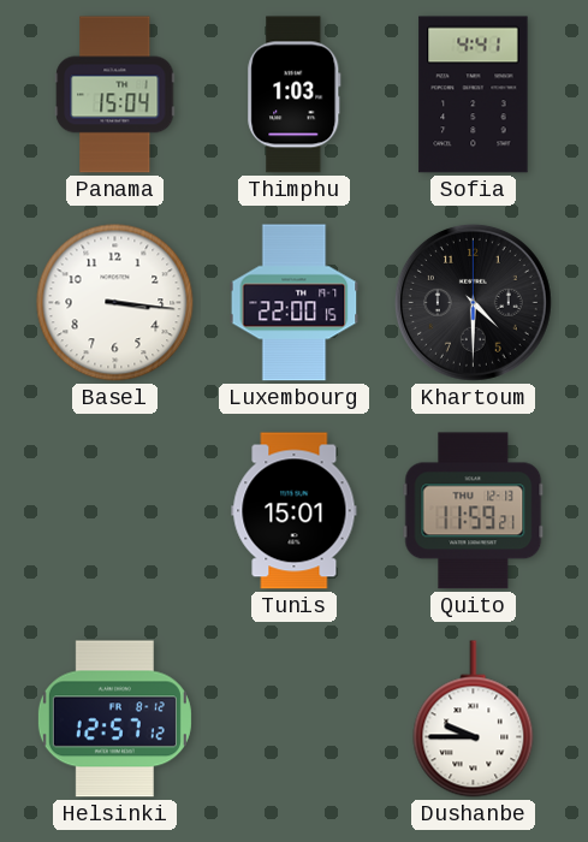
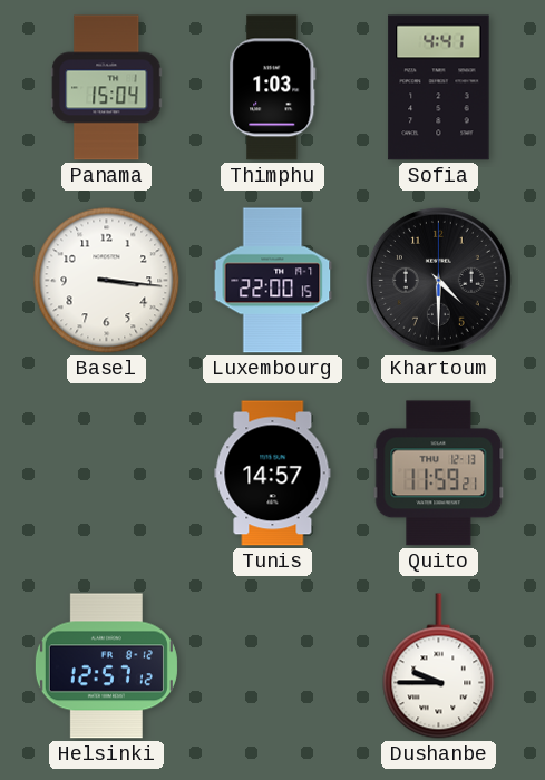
Tunis: 15:01 -> 14:57
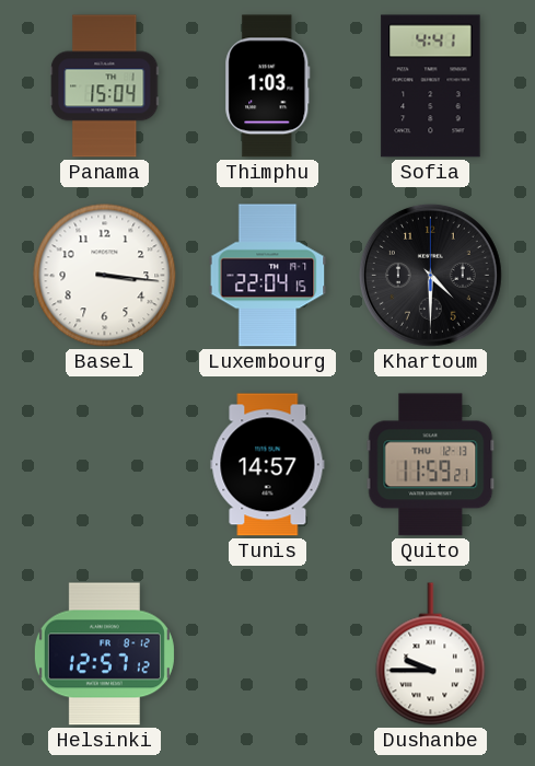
Luxembourg: 22:00 -> 22:04
